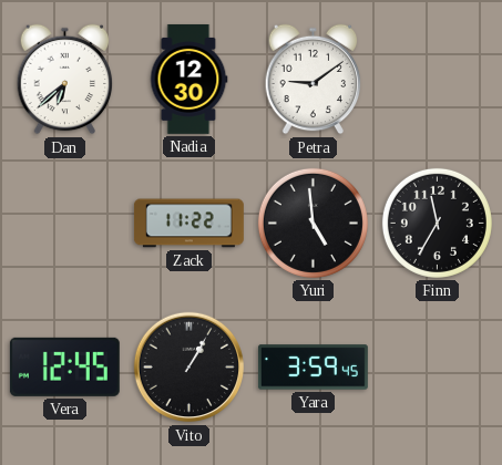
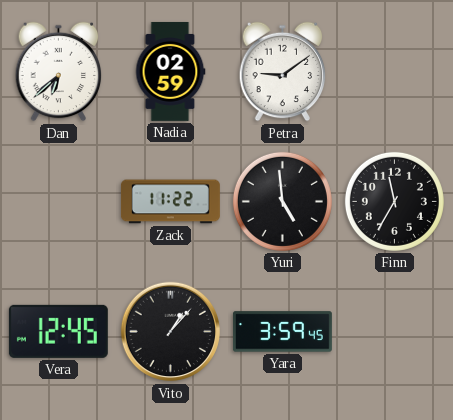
Nadia: 12:30 -> 02:59
Vito: 1:05 -> 1:07
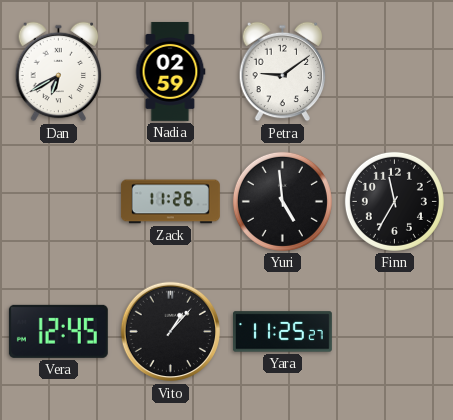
Dan: 6:38 -> 6:40
Zack: 11:22 -> 11:26
Yara: 3:59 -> 11:25
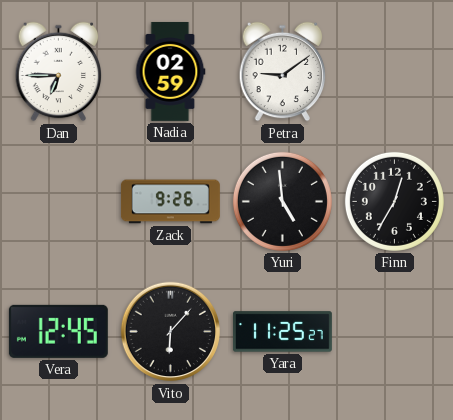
Dan: 6:40 -> 6:45
Zack: 11:26 -> 9:26
Finn: 11:35 -> 12:35
Vito: 1:07 -> 6:07
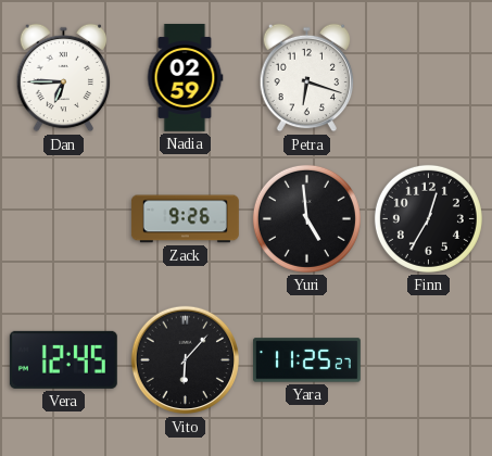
Petra: 9:09 -> 6:18
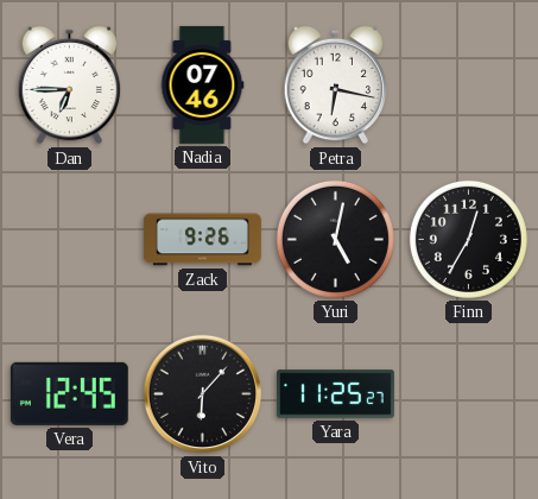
Nadia: 02:59 -> 07:46
Petra: 6:18 -> 6:17
Yuri: 4:59 -> 5:02
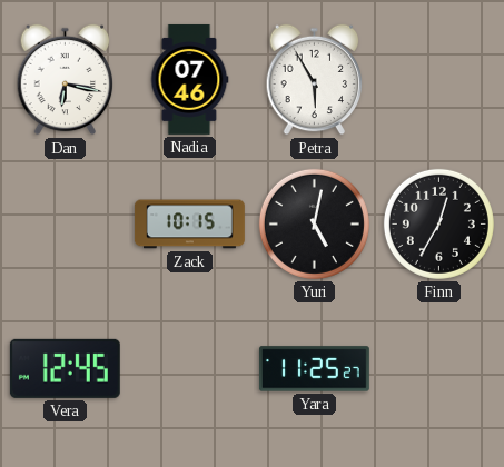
Dan: 6:45 -> 6:17
Petra: 6:17 -> 5:55
Zack: 9:26 -> 10:15
Vito: 6:07 -> none
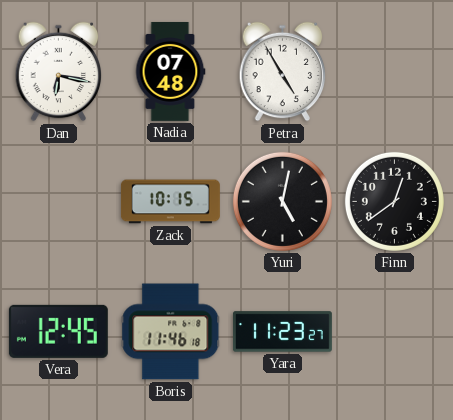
Nadia: 07:46 -> 07:48
Petra: 5:55 -> 4:55
Finn: 12:35 -> 12:39
Boris: none -> 11:46
Yara: 11:25 -> 11:23
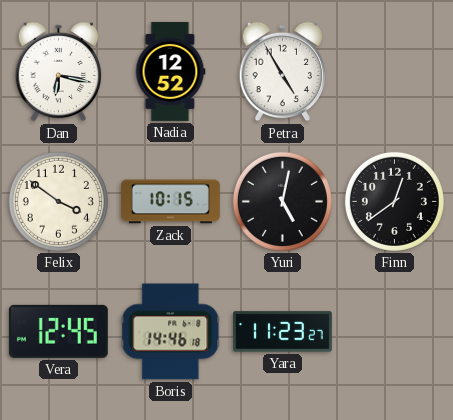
Nadia: 07:48 -> 12:52
Felix: none -> 3:51
Boris: 11:46 -> 14:46
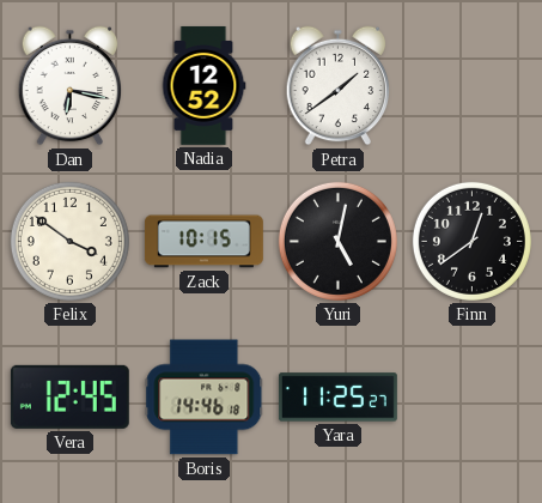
Petra: 4:55 -> 1:39
Yara: 11:23 -> 11:25
